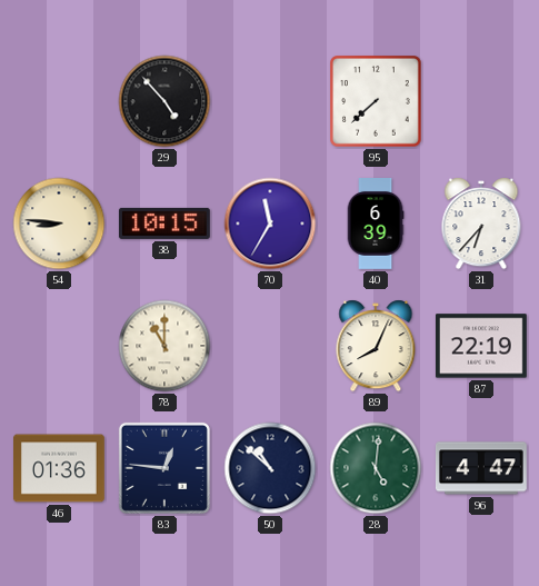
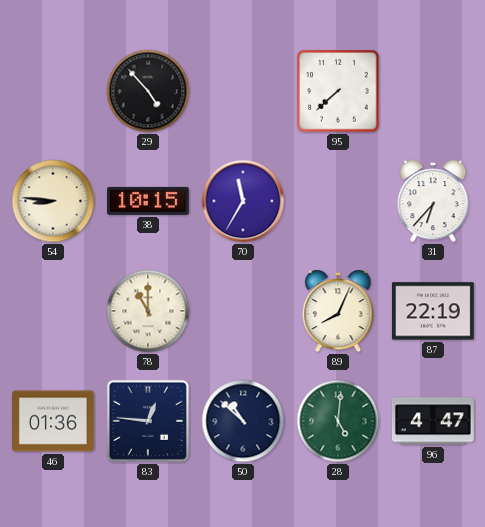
40: 6:39 -> none
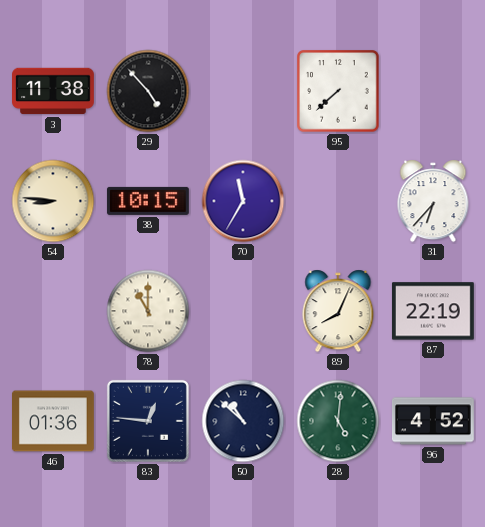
3: none -> 11:38
96: 4:47 -> 4:52
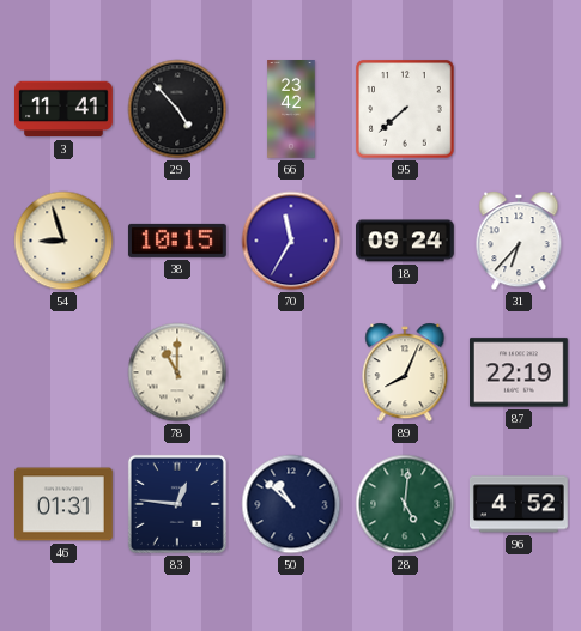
3: 11:38 -> 11:41
66: none -> 23:42
54: 8:46 -> 8:57
18: none -> 09:24
46: 01:36 -> 01:31
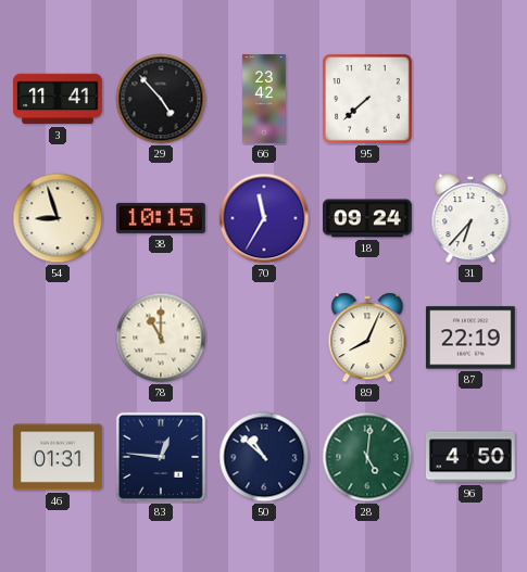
96: 4:52 -> 4:50
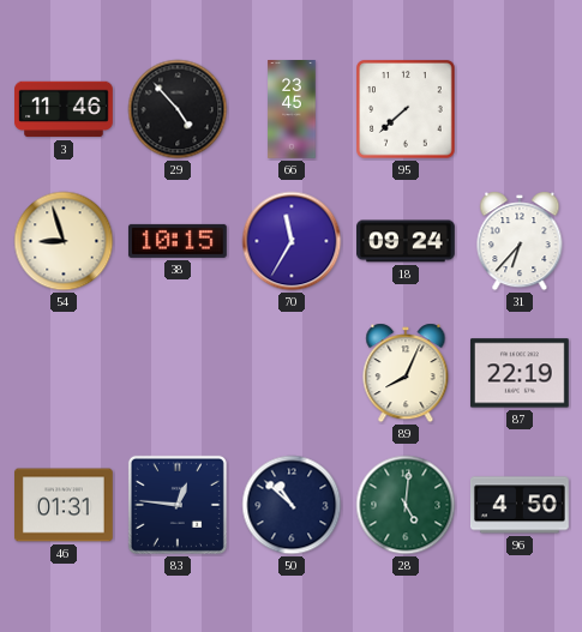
3: 11:41 -> 11:46
66: 23:42 -> 23:45
78: 11:00 -> none
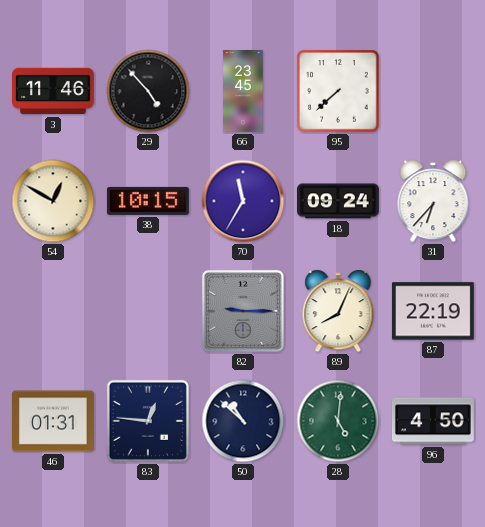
54: 8:57 -> 12:50
82: none -> 9:15
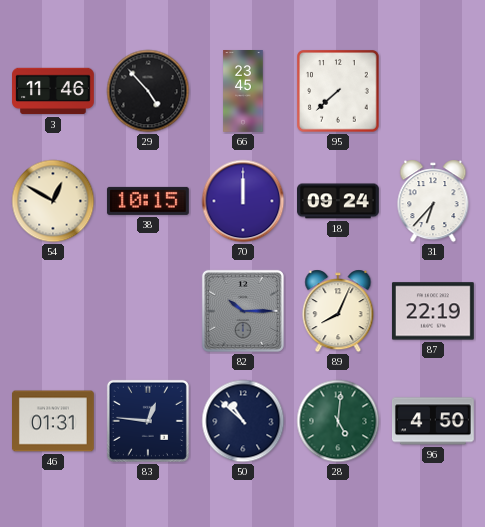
70: 11:35 -> 12:00
82: 9:15 -> 10:15
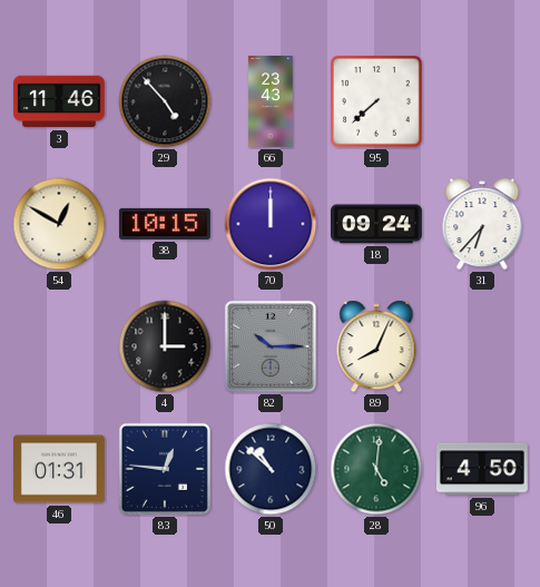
66: 23:45 -> 23:43
4: none -> 3:00
87: 22:19 -> none
